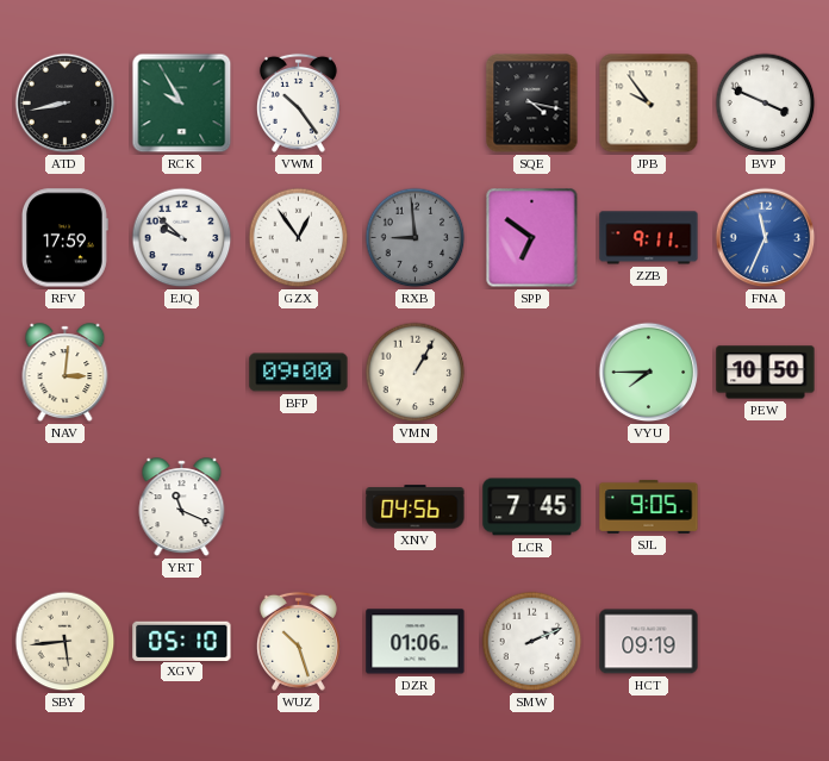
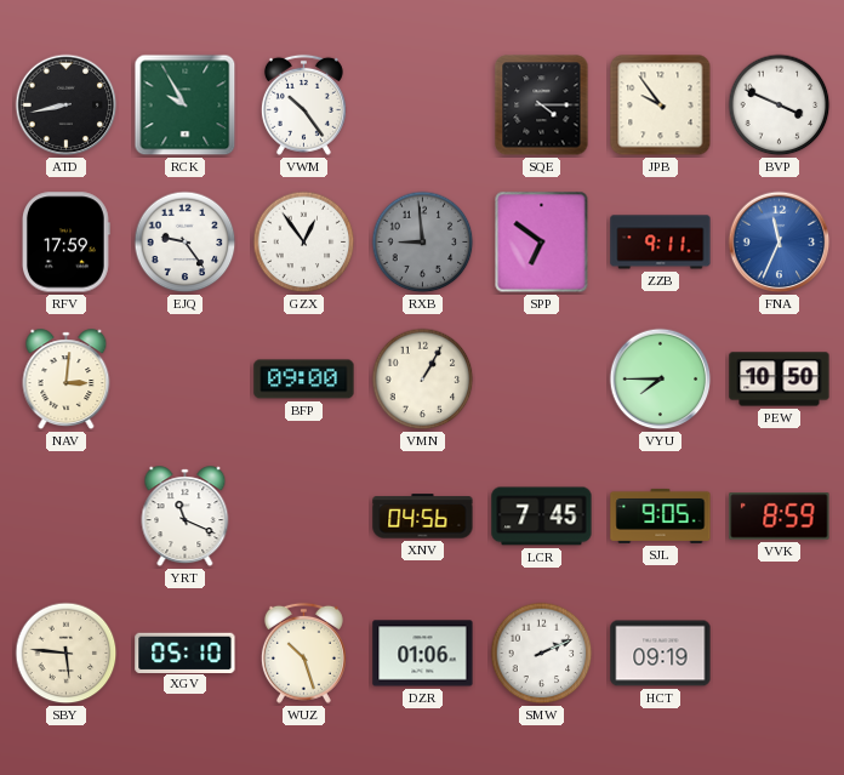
SQE: 4:17 -> 4:15
EJQ: 9:52 -> 9:24
VVK: none -> 8:59
SBY: 5:44 -> 5:46
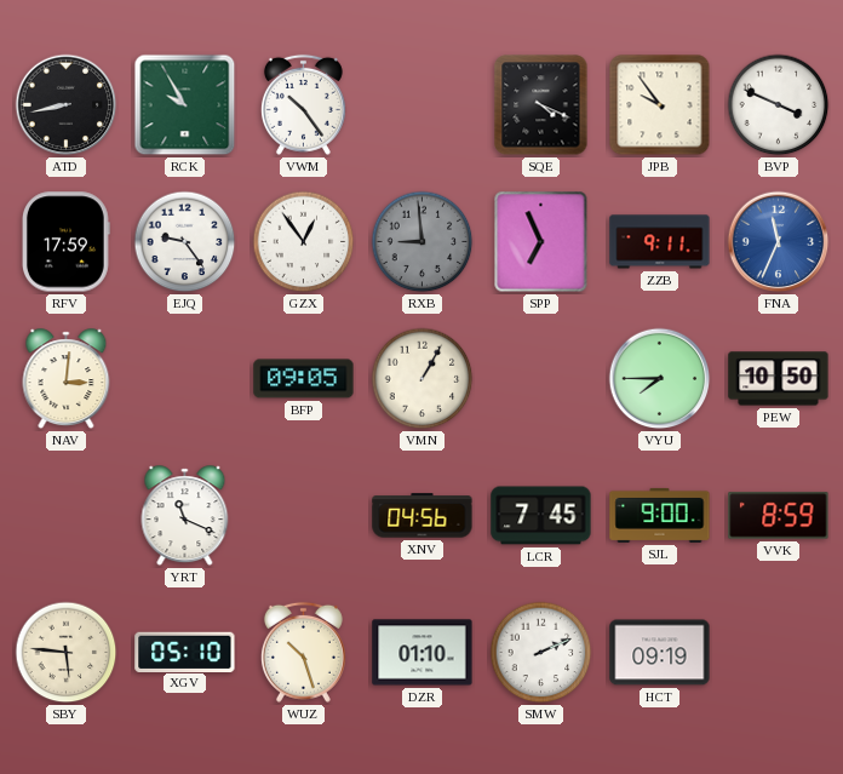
SQE: 4:15 -> 4:19
SPP: 6:51 -> 6:56
BFP: 09:00 -> 09:05
SJL: 9:05 -> 9:00
DZR: 01:06 -> 01:10
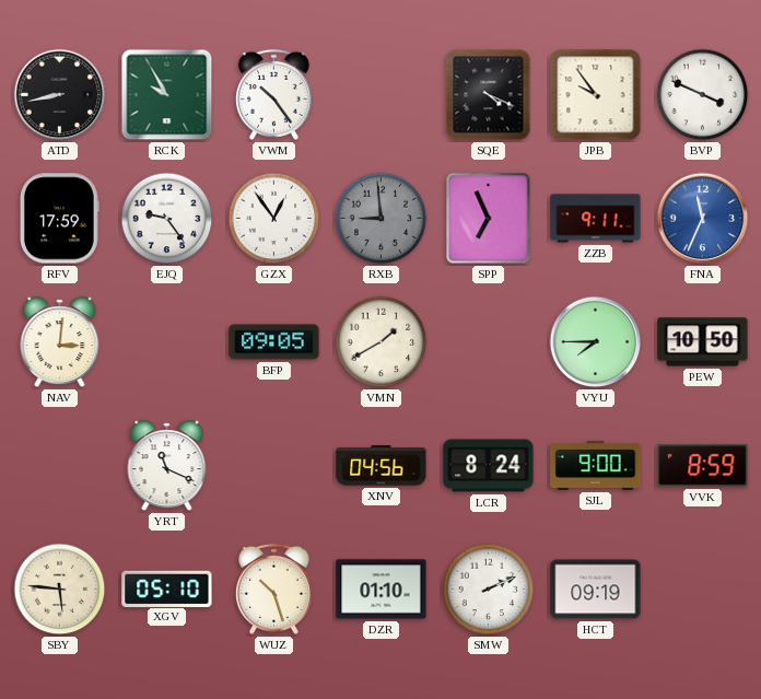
VMN: 1:05 -> 1:40
LCR: 7:45 -> 8:24
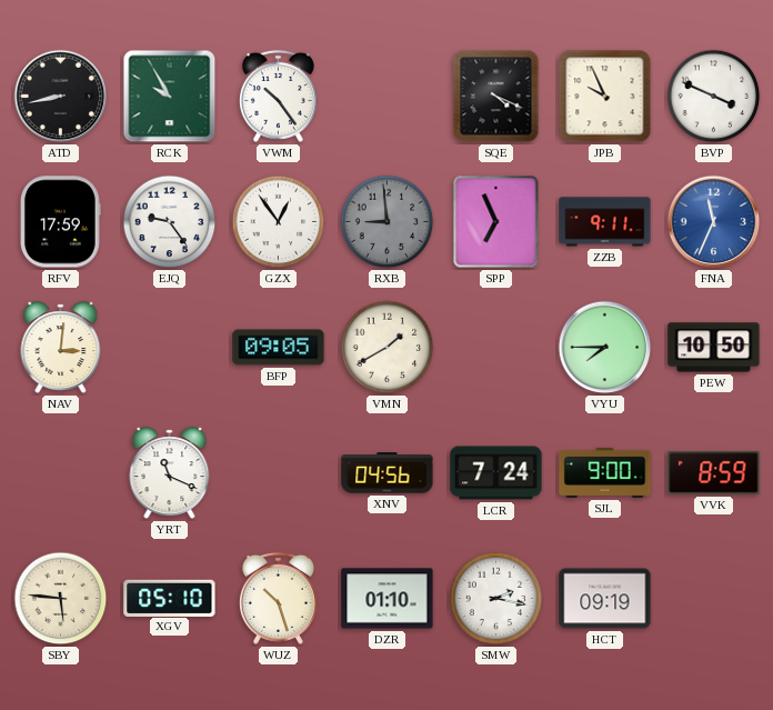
JPB: 9:54 -> 9:56
LCR: 8:24 -> 7:24
SMW: 2:11 -> 2:17
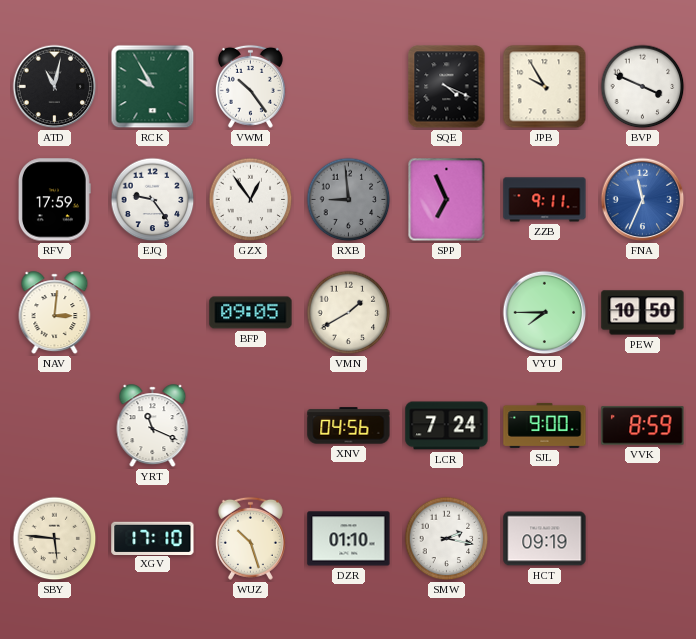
ATD: 8:43 -> 11:02
JPB: 9:56 -> 9:55
XGV: 05:10 -> 17:10
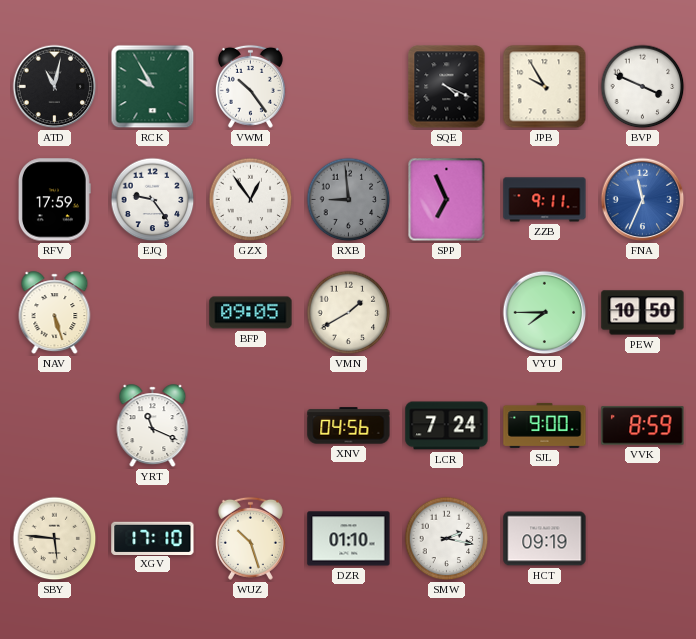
NAV: 3:01 -> 5:27
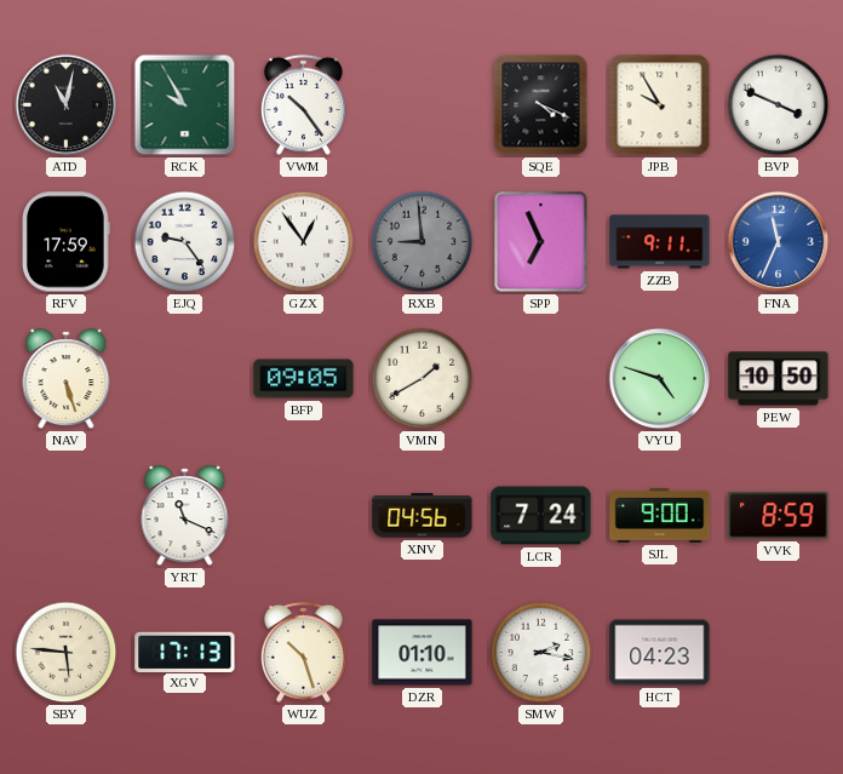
VYU: 7:45 -> 4:48
XGV: 17:10 -> 17:13
HCT: 09:19 -> 04:23
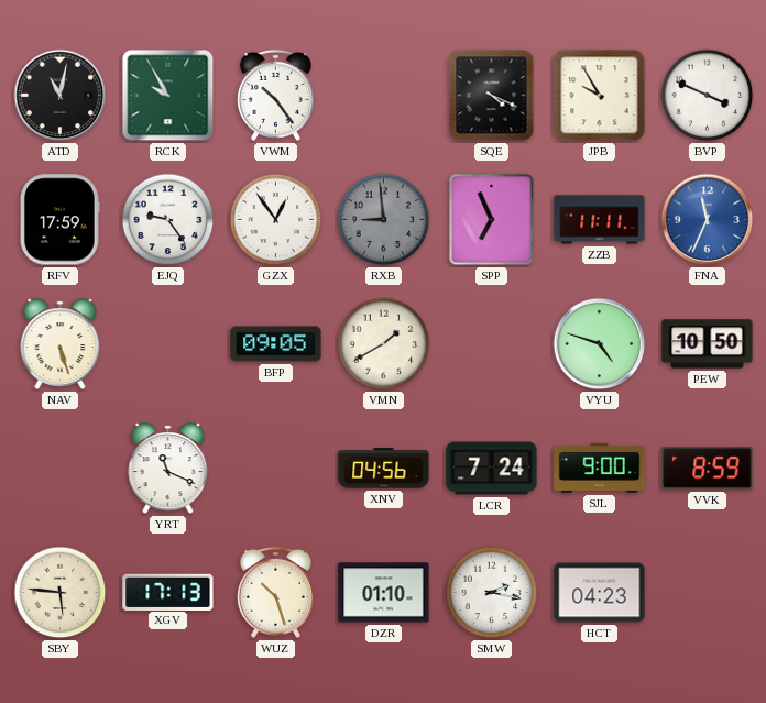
ZZB: 9:11 -> 11:11
